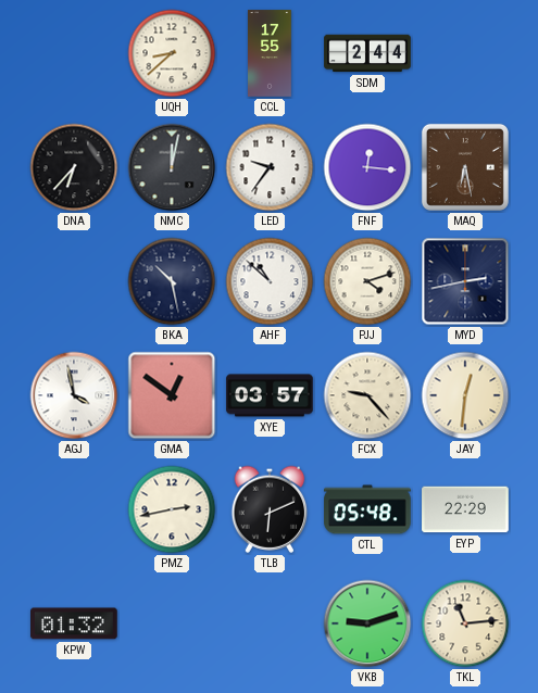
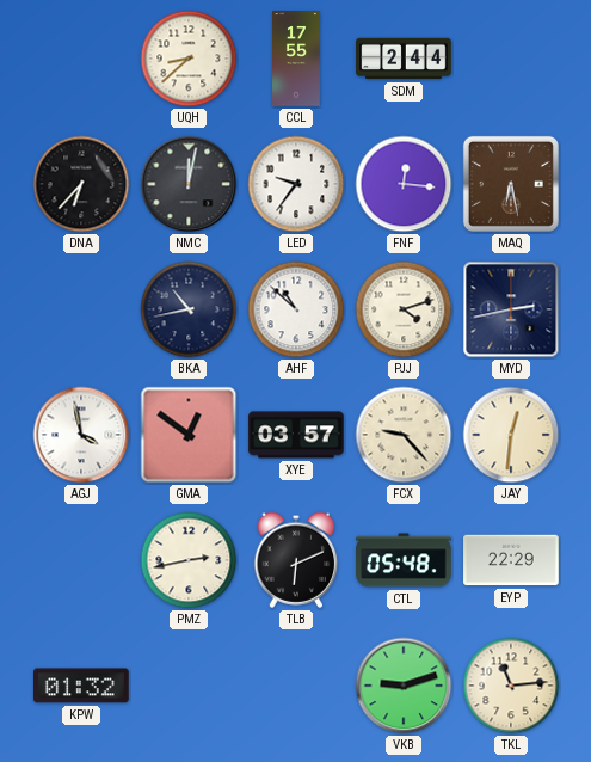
BKA: 10:28 -> 10:43
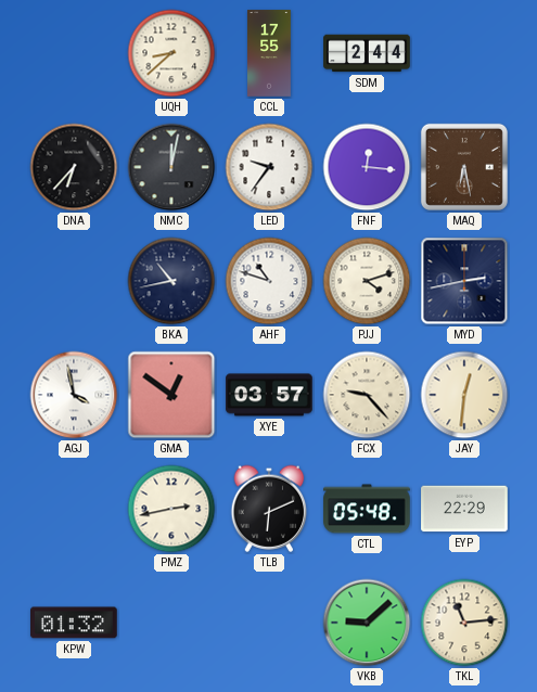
AHF: 10:52 -> 10:48
VKB: 9:12 -> 9:08
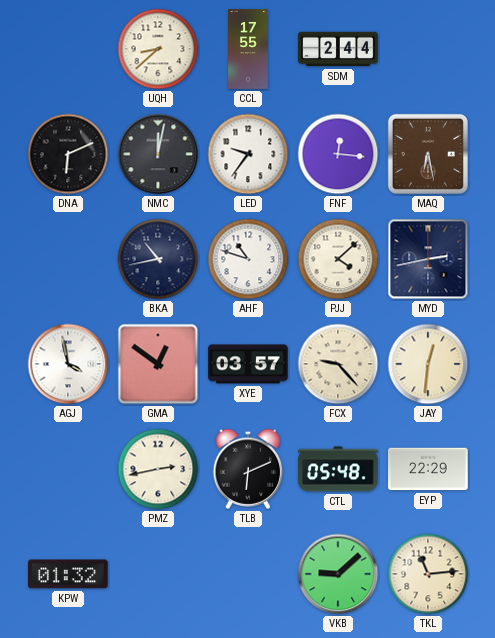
DNA: 6:37 -> 6:11
PJJ: 4:12 -> 4:08
